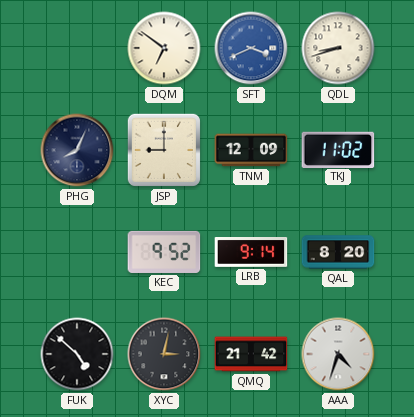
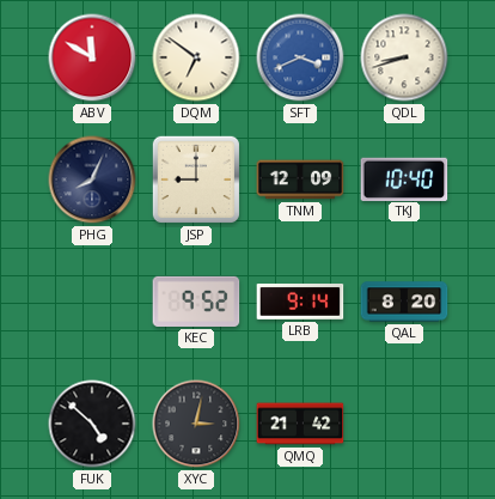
ABV: none -> 11:50
TKJ: 11:02 -> 10:40
AAA: 4:33 -> none
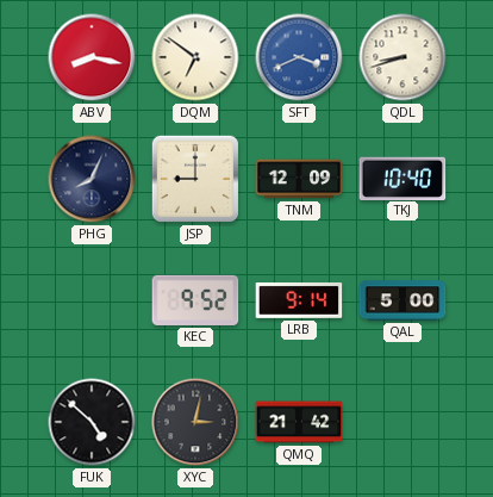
ABV: 11:50 -> 8:17
QAL: 8:20 -> 5:00
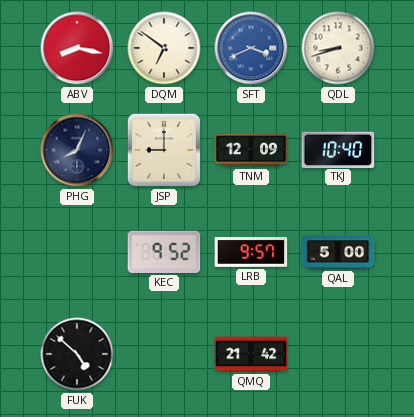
LRB: 9:14 -> 9:57
XYC: 3:02 -> none
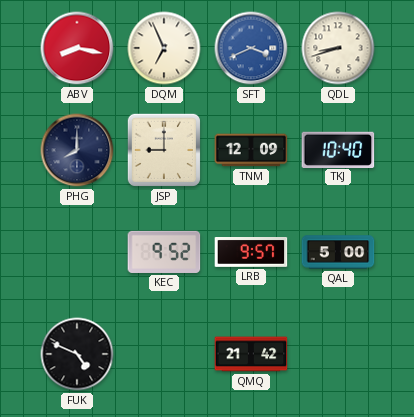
DQM: 6:51 -> 6:56
PHG: 8:04 -> 8:00
FUK: 4:52 -> 4:49
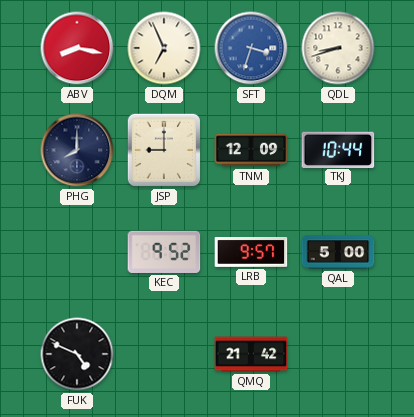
SFT: 3:41 -> 3:33
TKJ: 10:40 -> 10:44
